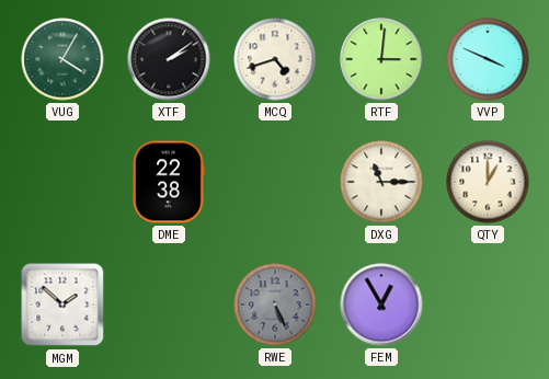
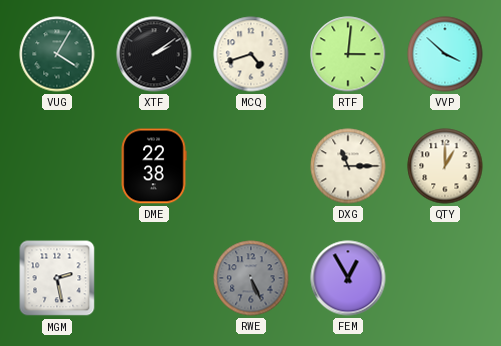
VVP: 3:49 -> 3:52
MGM: 1:52 -> 2:28
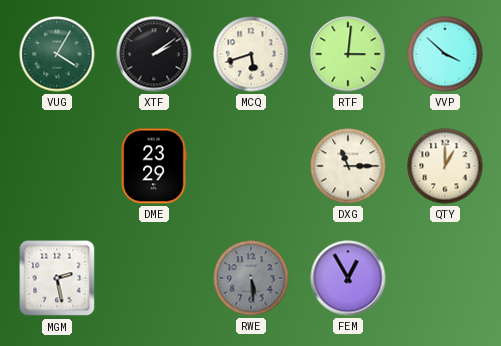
MCQ: 4:42 -> 5:42
DME: 22:38 -> 23:29
RWE: 5:26 -> 5:29
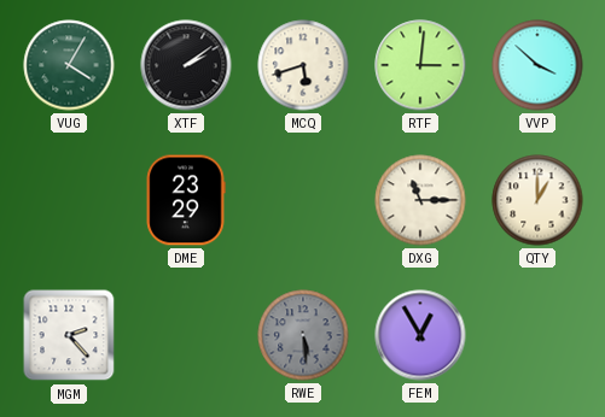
MGM: 2:28 -> 2:23
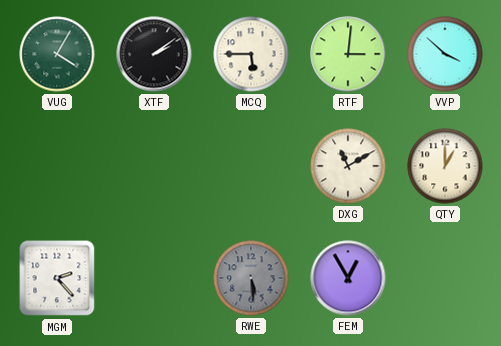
MCQ: 5:42 -> 5:45
DME: 23:29 -> none
DXG: 11:15 -> 11:10
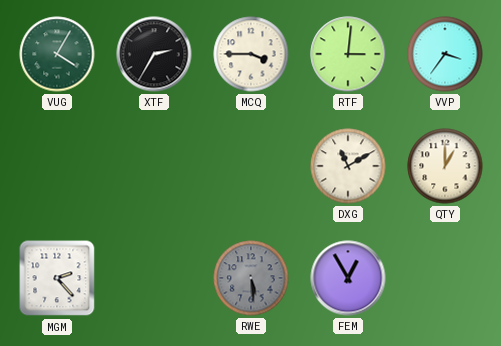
XTF: 2:09 -> 2:35
MCQ: 5:45 -> 3:45
VVP: 3:52 -> 3:36
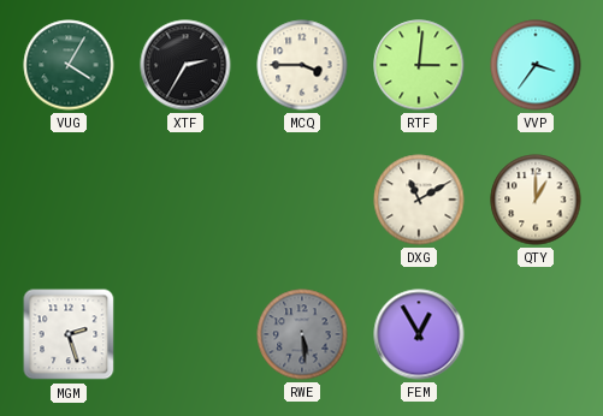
MGM: 2:23 -> 2:27
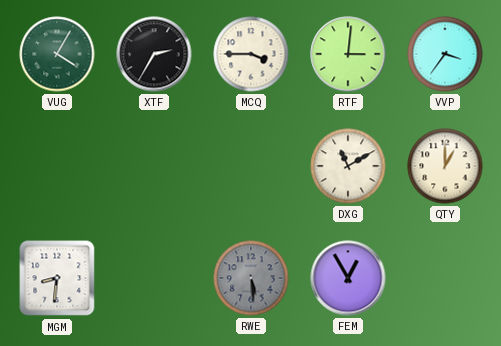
MGM: 2:27 -> 8:31
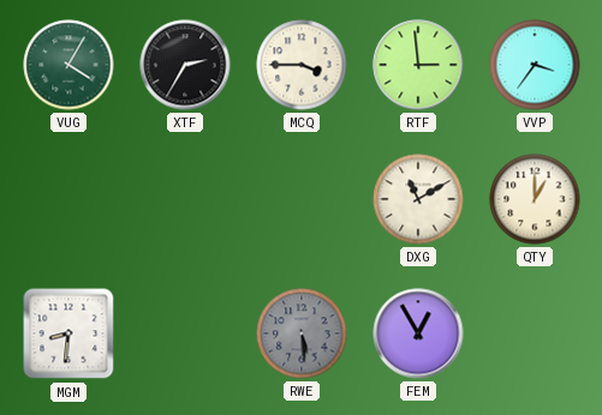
RTF: 3:01 -> 2:59
